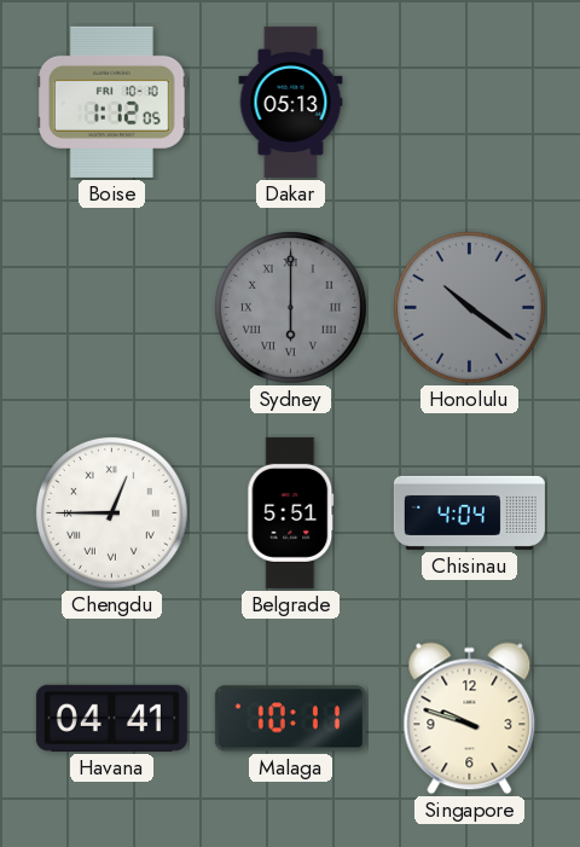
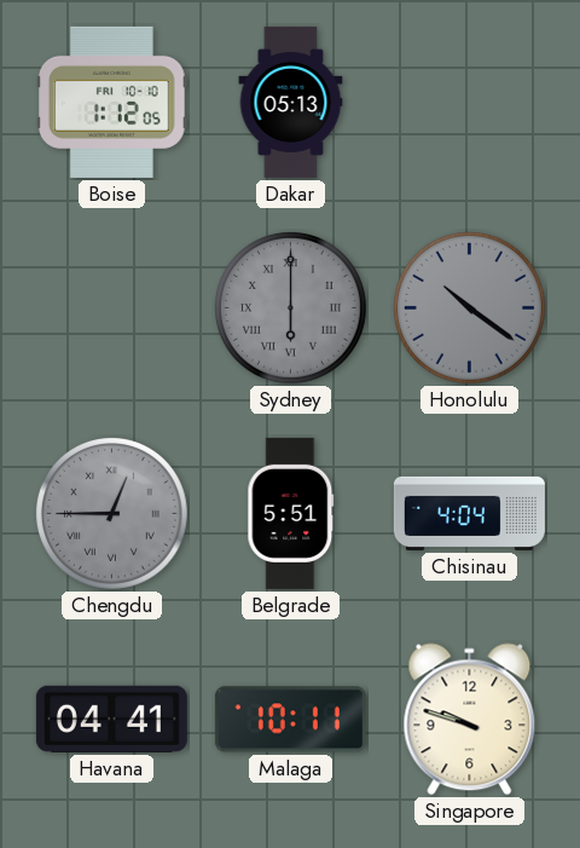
Chengdu dial: white -> grey
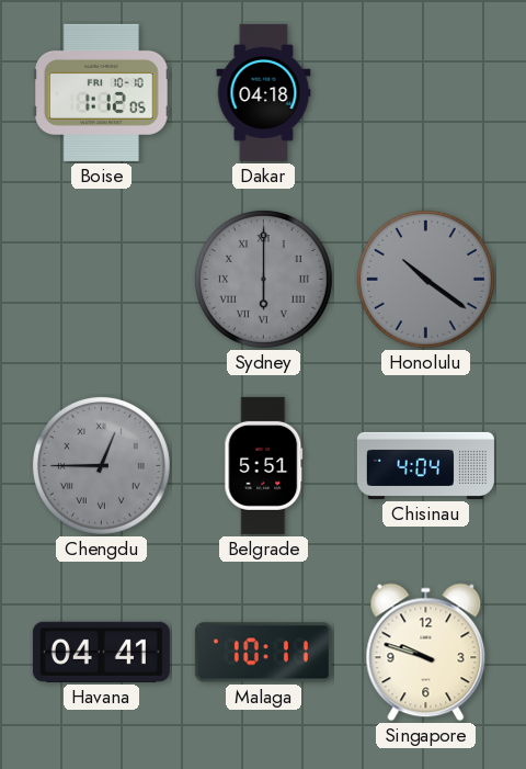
Dakar: 05:13 -> 04:18
